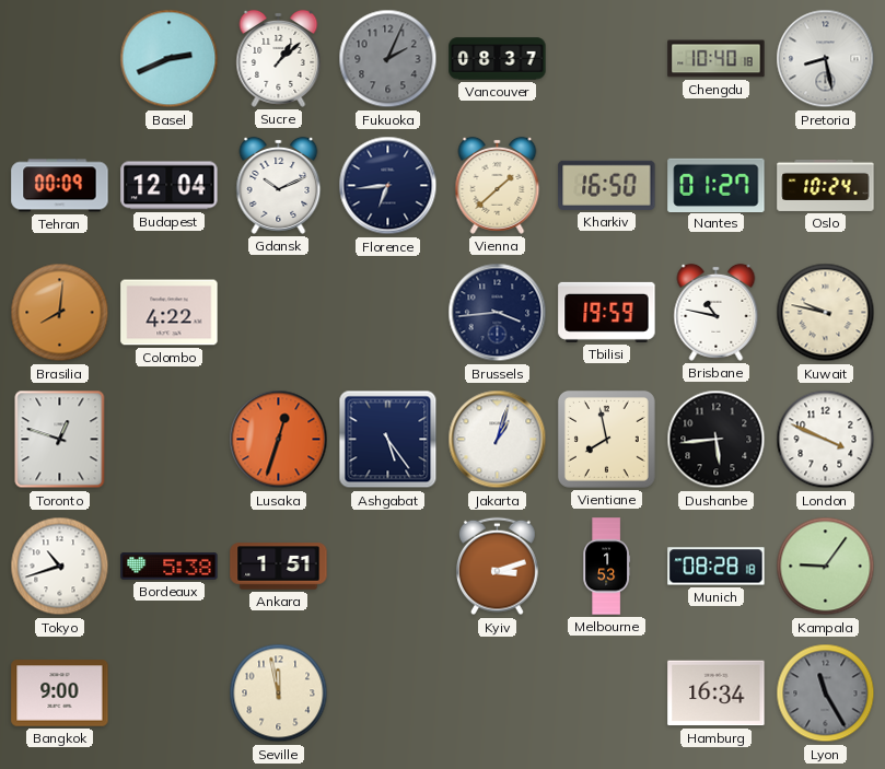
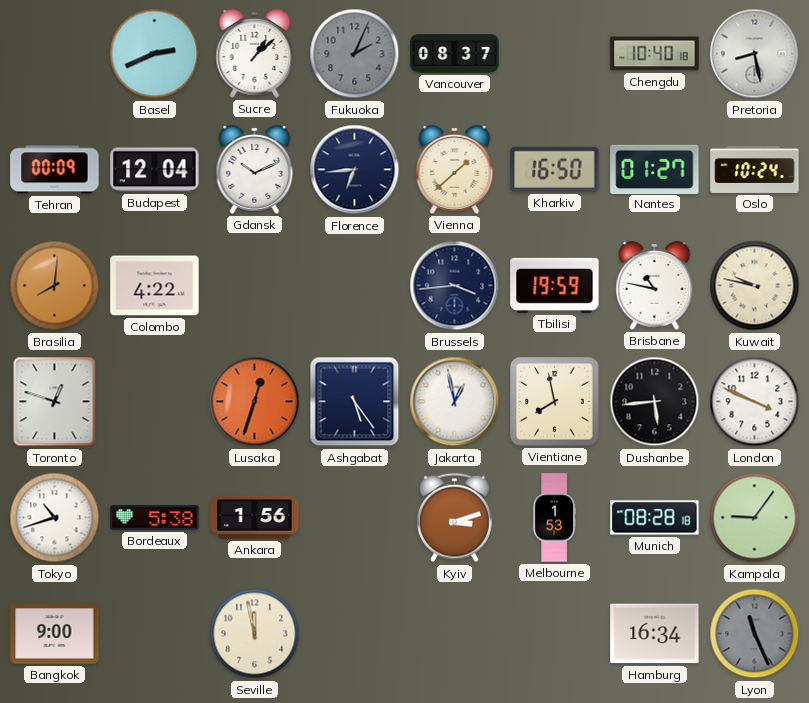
Jakarta: 1:03 -> 12:58
Ankara: 1:51 -> 1:56
Lyon: 11:25 -> 11:26
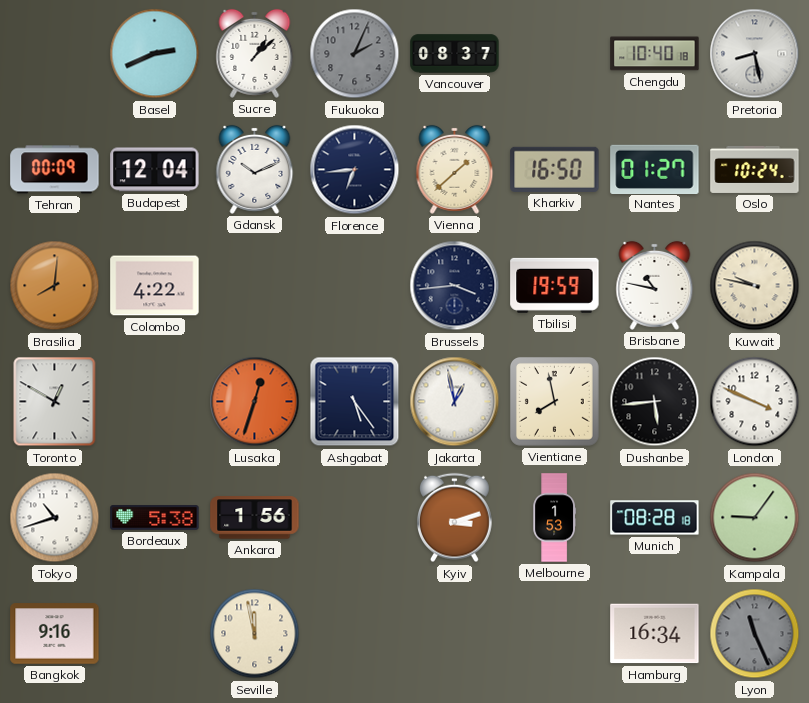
Toronto: 12:48 -> 12:50
Bangkok: 9:00 -> 9:16
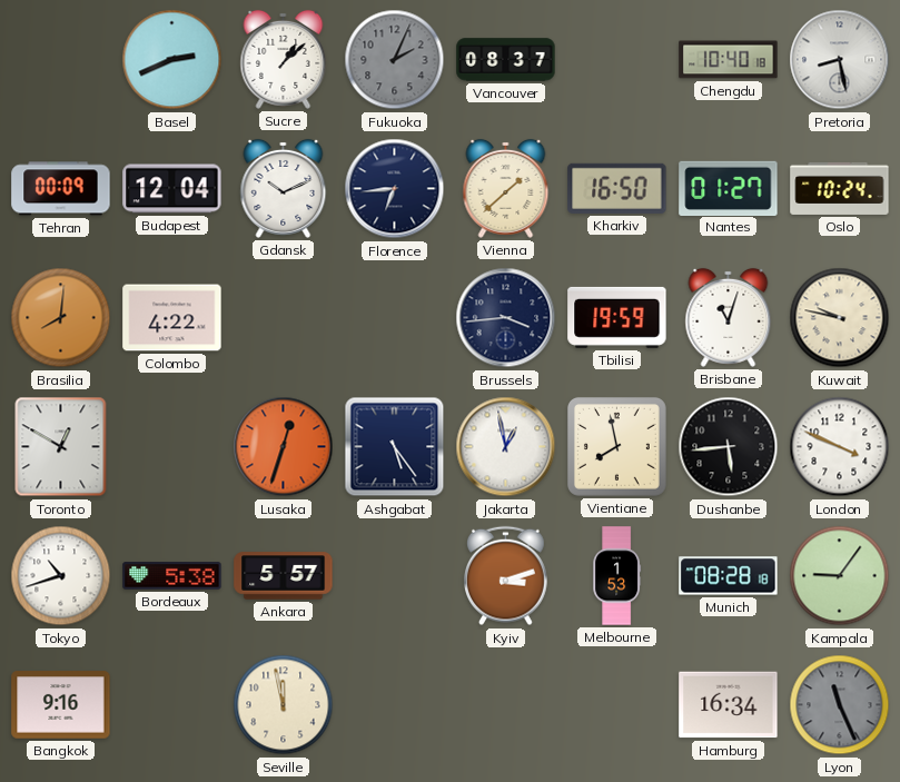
Brisbane: 10:47 -> 11:03
Ankara: 1:56 -> 5:57
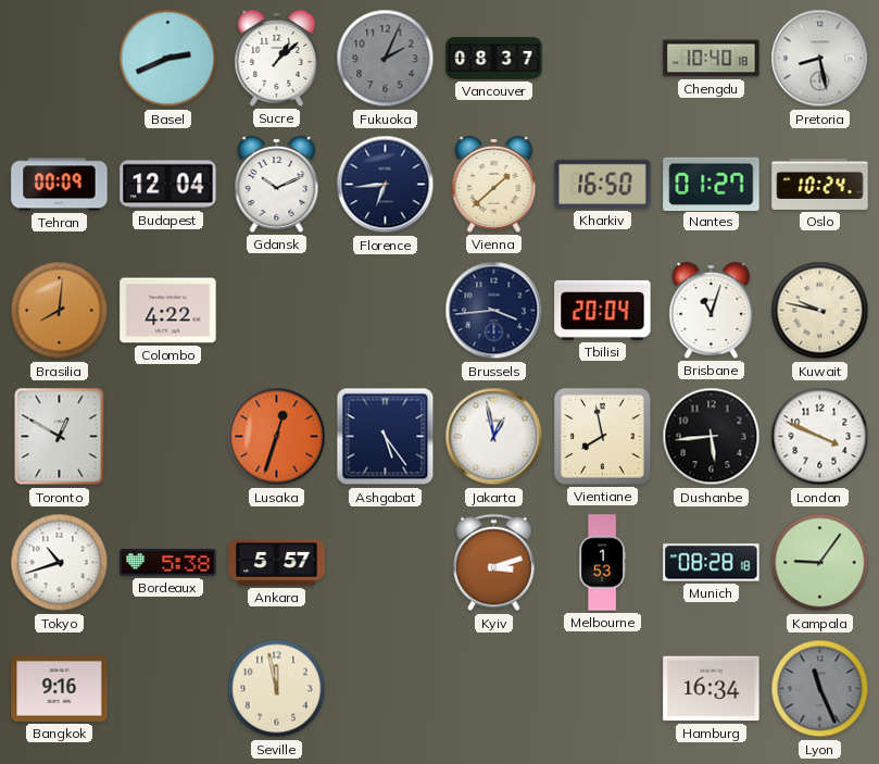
Tbilisi: 19:59 -> 20:04
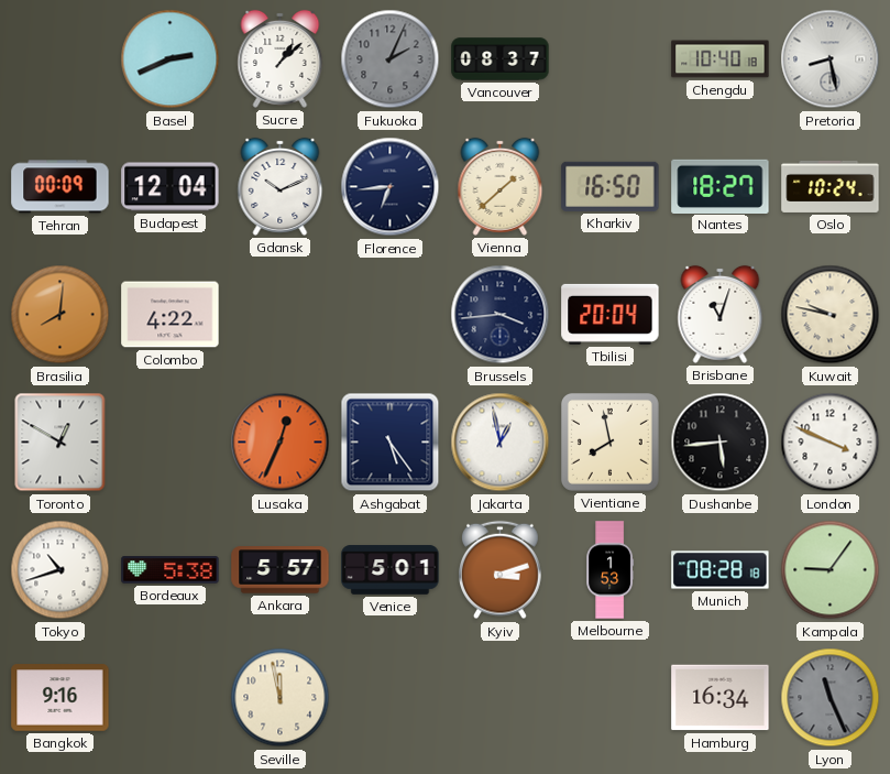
Nantes: 01:27 -> 18:27
Lusaka: 12:33 -> 12:34
Venice: none -> 5:01
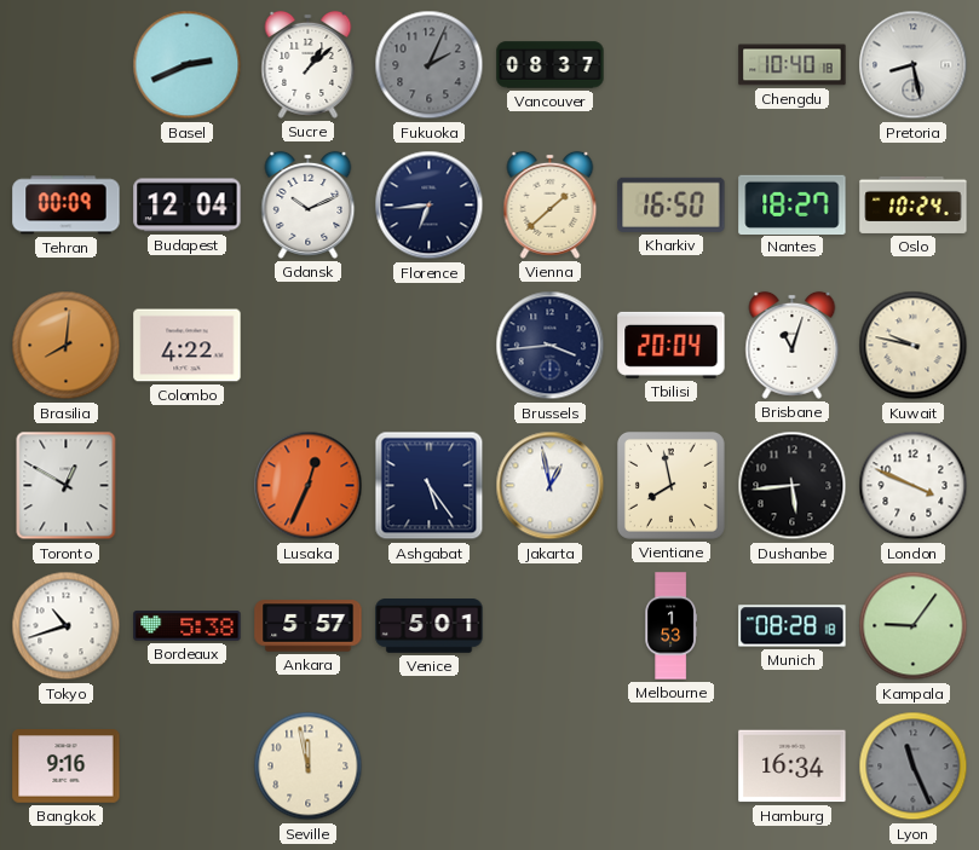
Kyiv: 3:12 -> none
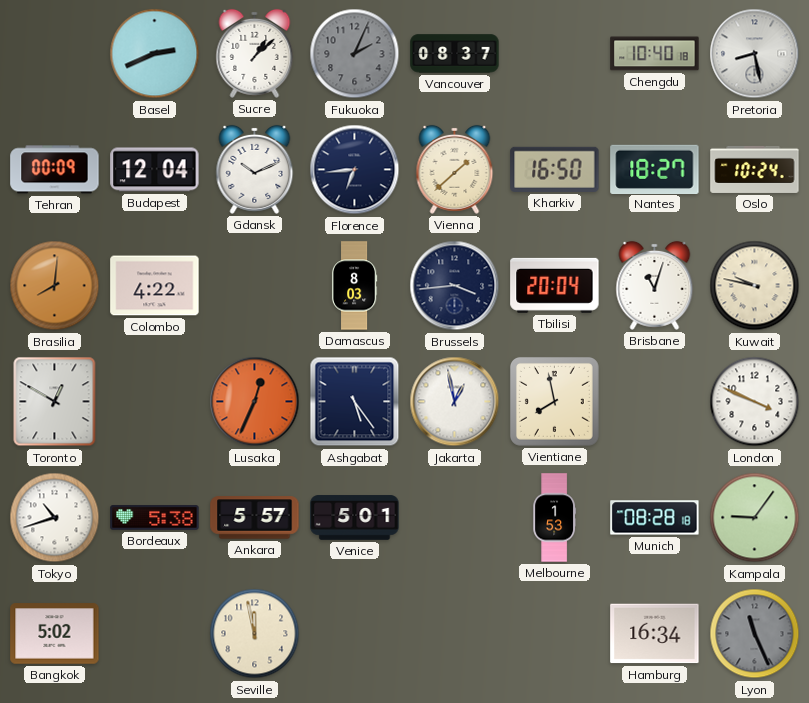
Damascus: none -> 8:03
Dushanbe: 5:44 -> none
Bangkok: 9:16 -> 5:02
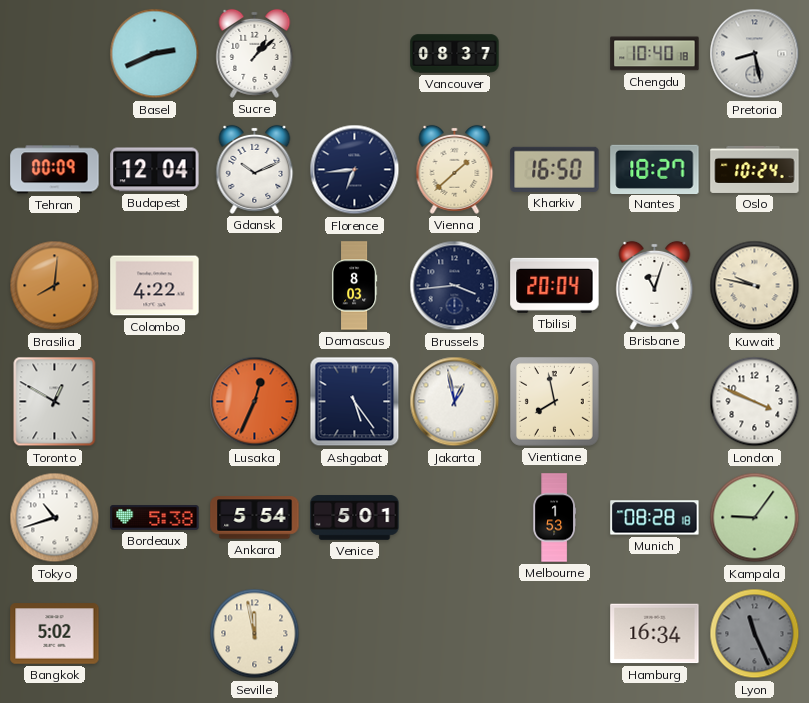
Fukuoka: 2:04 -> none
Ankara: 5:57 -> 5:54
